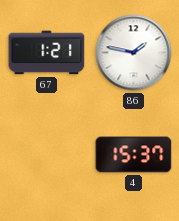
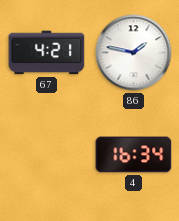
67: 1:21 -> 4:21
4: 15:37 -> 16:34
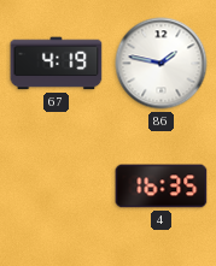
67: 4:21 -> 4:19
4: 16:34 -> 16:35
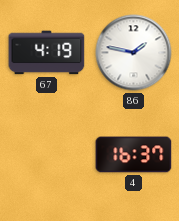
4: 16:35 -> 16:37
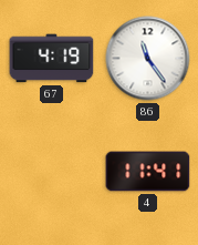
86: 1:47 -> 11:24
4: 16:37 -> 11:41
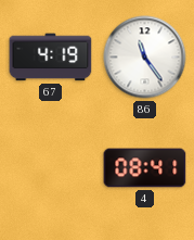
4: 11:41 -> 08:41
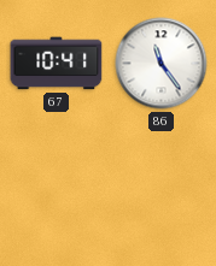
67: 4:19 -> 10:41
4: 08:41 -> none
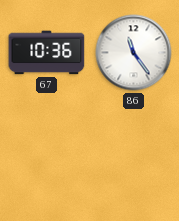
67: 10:41 -> 10:36
